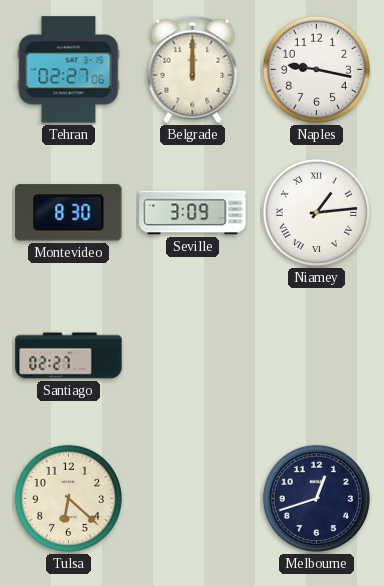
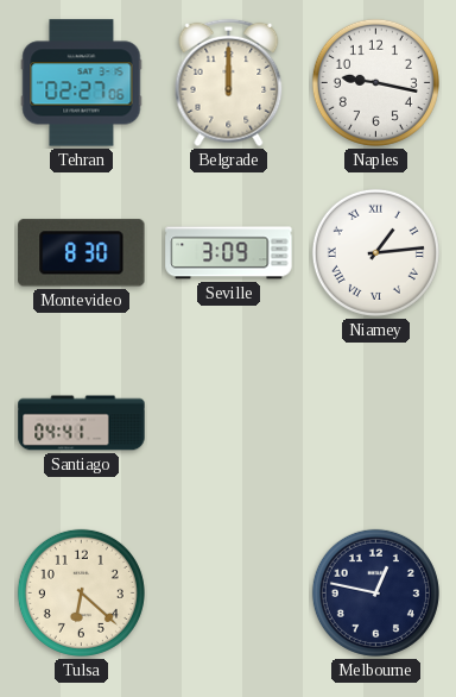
Santiago: 02:27 -> 04:41
Melbourne: 12:42 -> 12:47
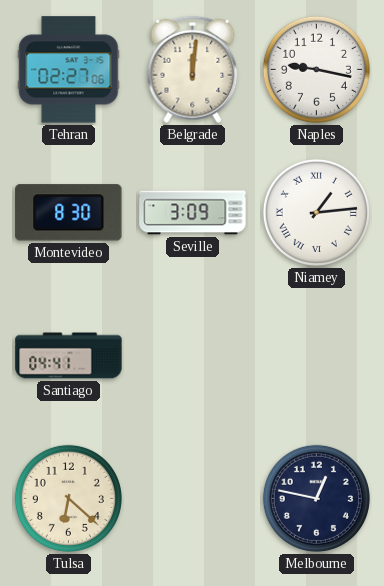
Belgrade: 12:00 -> 12:01
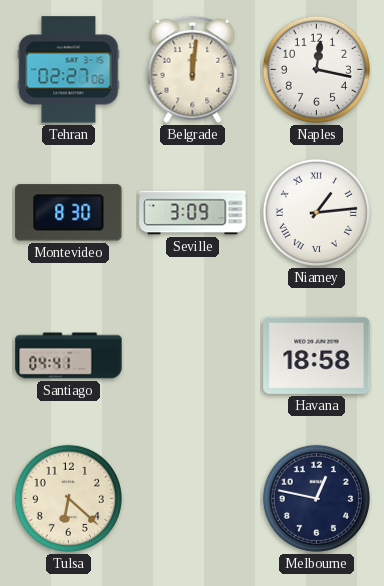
Naples: 9:17 -> 12:17
Havana: none -> 18:58
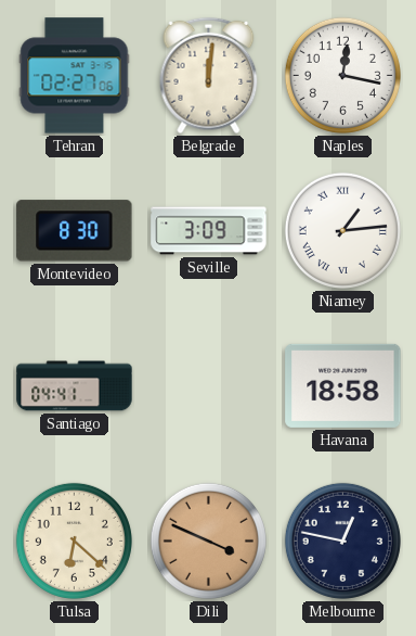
Dili: none -> 3:49
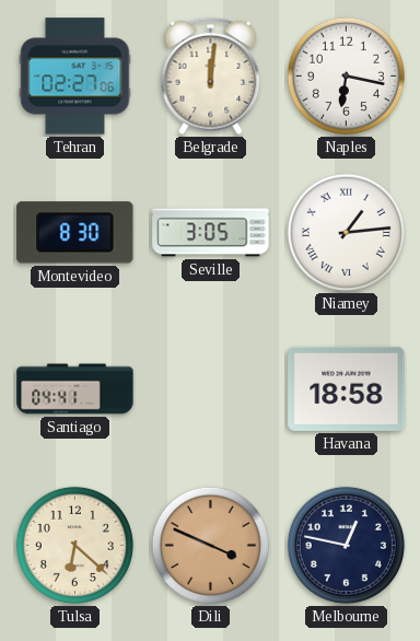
Naples: 12:17 -> 6:17
Seville: 3:09 -> 3:05
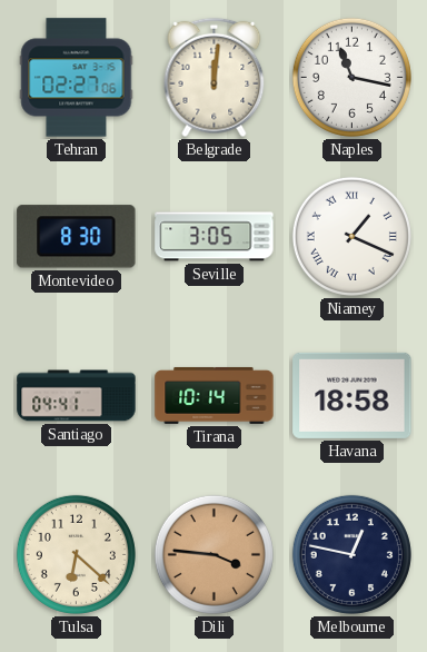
Naples: 6:17 -> 11:17
Niamey: 1:14 -> 1:19
Tirana: none -> 10:14
Dili: 3:49 -> 3:46
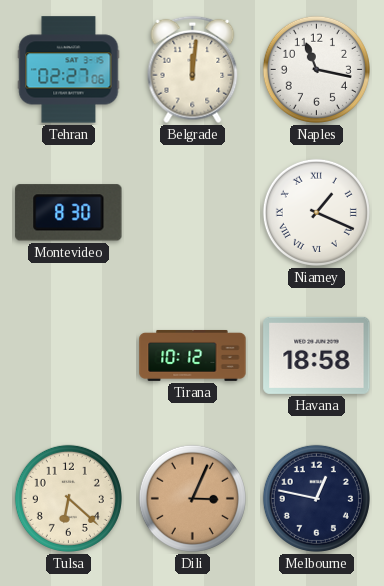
Seville: 3:05 -> none
Santiago: 04:41 -> none
Tirana: 10:14 -> 10:12
Dili: 3:46 -> 3:04
